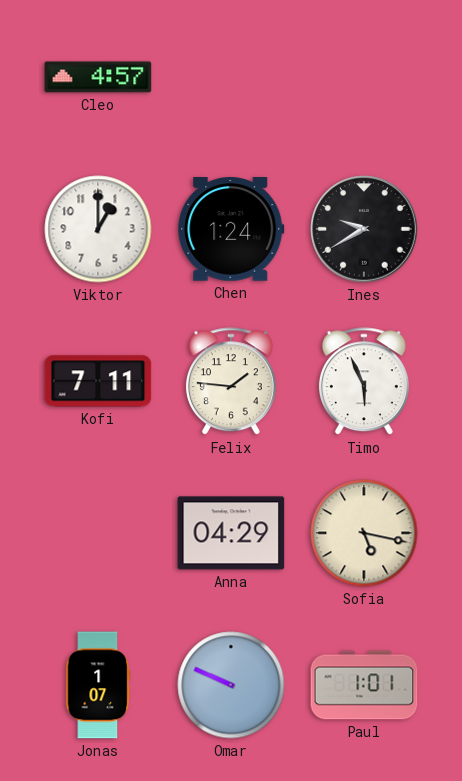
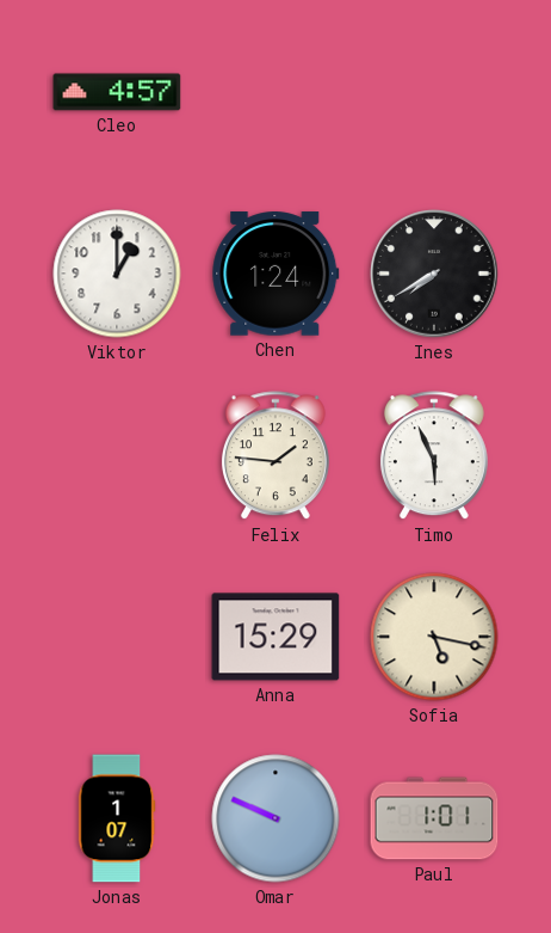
Ines: 9:40 -> 7:40
Kofi: 7:11 -> none
Anna: 04:29 -> 15:29
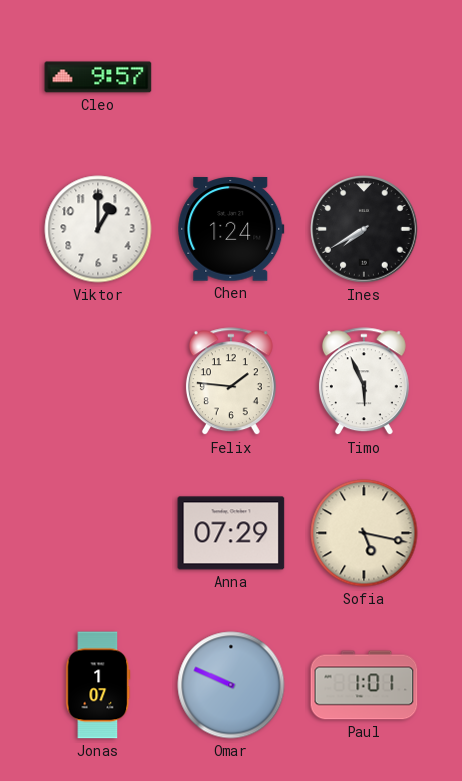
Cleo: 4:57 -> 9:57
Anna: 15:29 -> 07:29
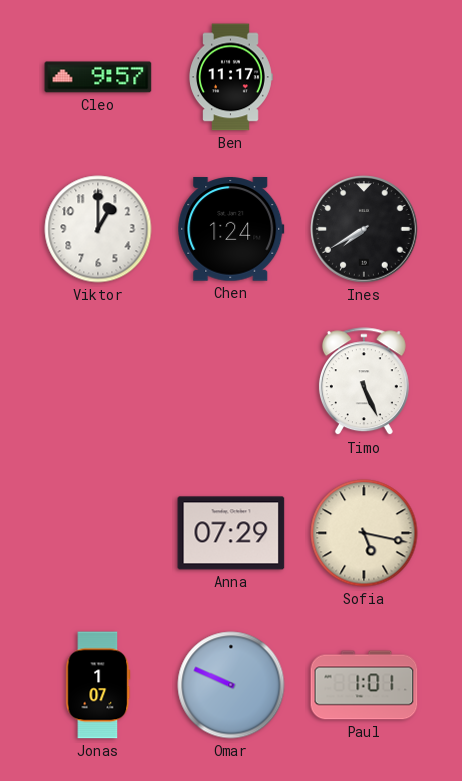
Ben: none -> 11:17
Felix: 1:46 -> none
Timo: 5:56 -> 5:26
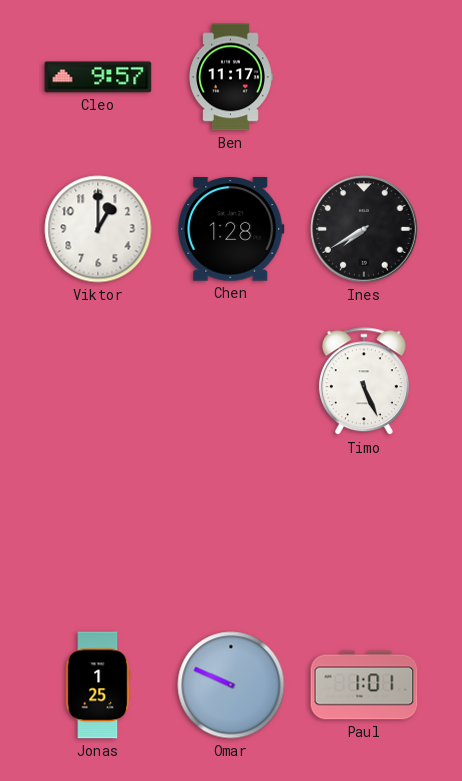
Chen: 1:24 -> 1:28
Anna: 07:29 -> none
Sofia: 5:17 -> none
Jonas: 1:07 -> 1:25
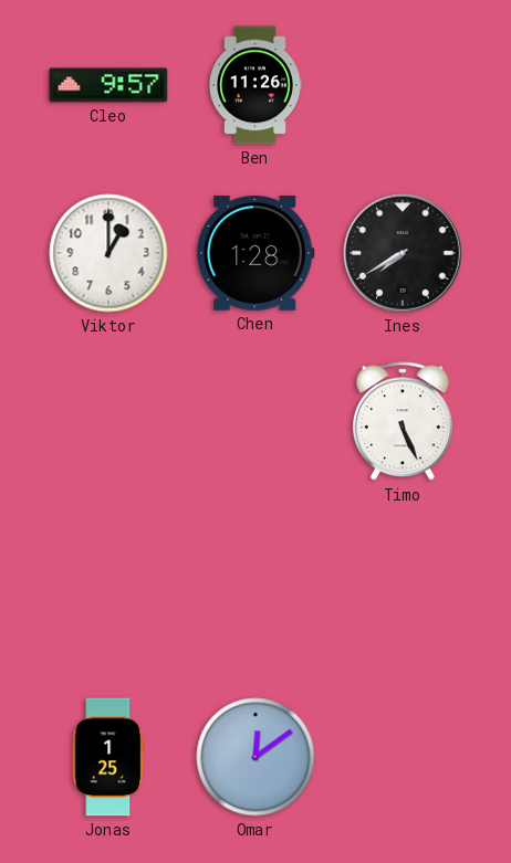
Ben: 11:17 -> 11:26
Omar: 9:49 -> 12:09
Paul: 1:01 -> none
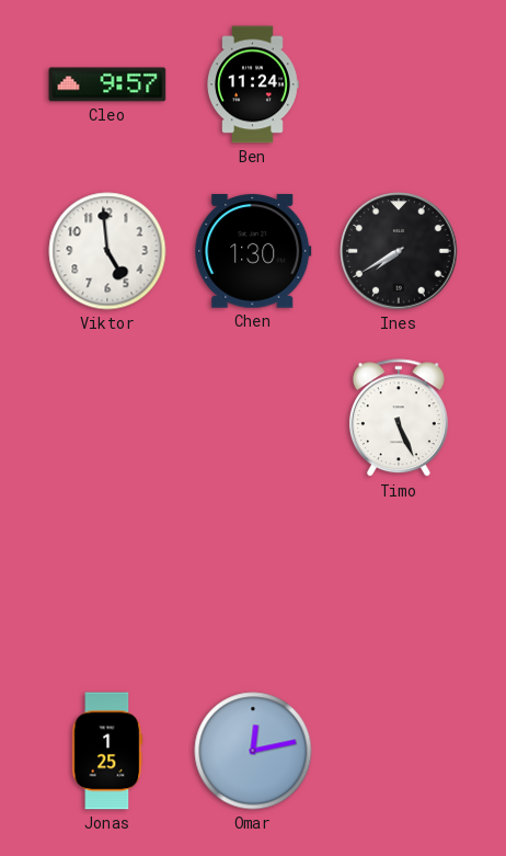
Ben: 11:26 -> 11:24
Viktor: 1:00 -> 4:59
Chen: 1:28 -> 1:30
Omar: 12:09 -> 12:13
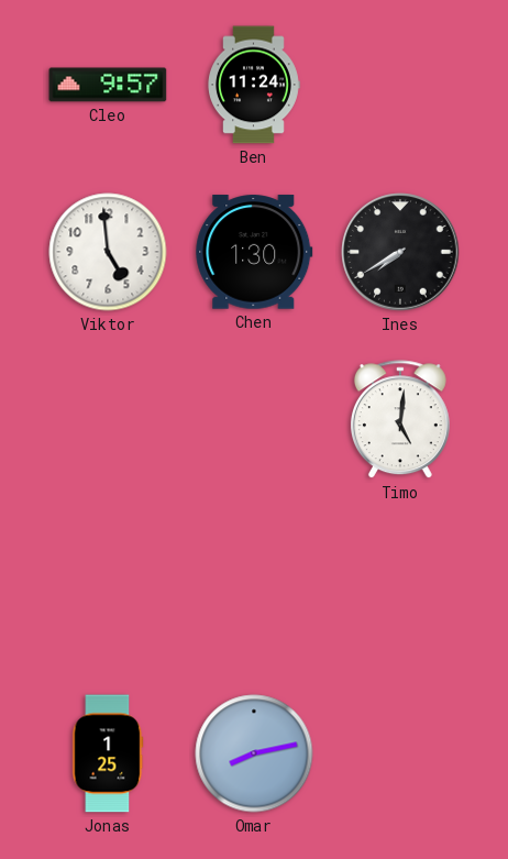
Timo: 5:26 -> 5:01
Omar: 12:13 -> 8:13
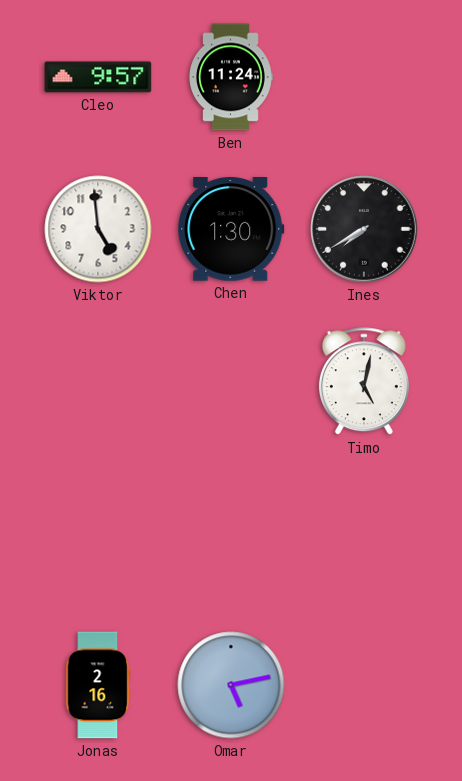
Timo: 5:01 -> 5:02
Jonas: 1:25 -> 2:16
Omar: 8:13 -> 5:13
